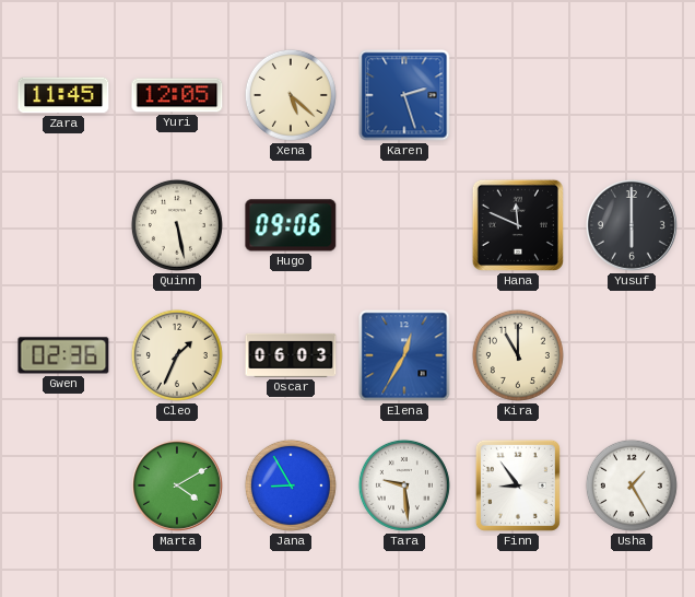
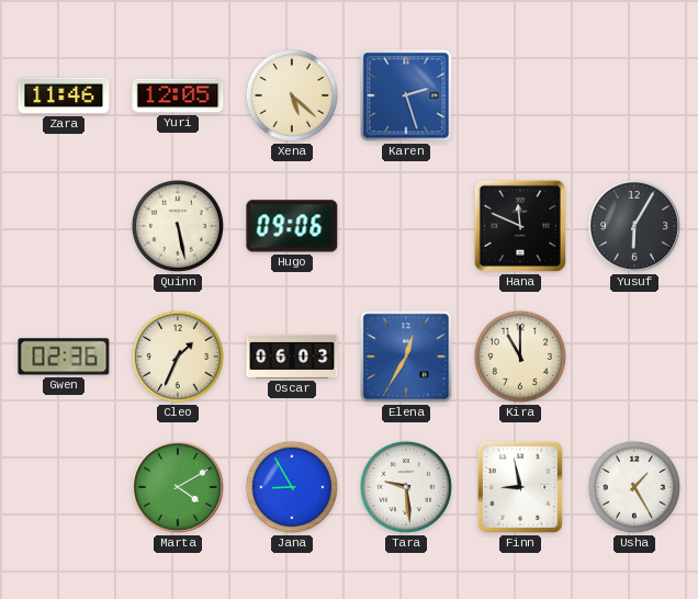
Zara: 11:45 -> 11:46
Yusuf: 6:00 -> 6:05
Finn: 8:54 -> 8:58
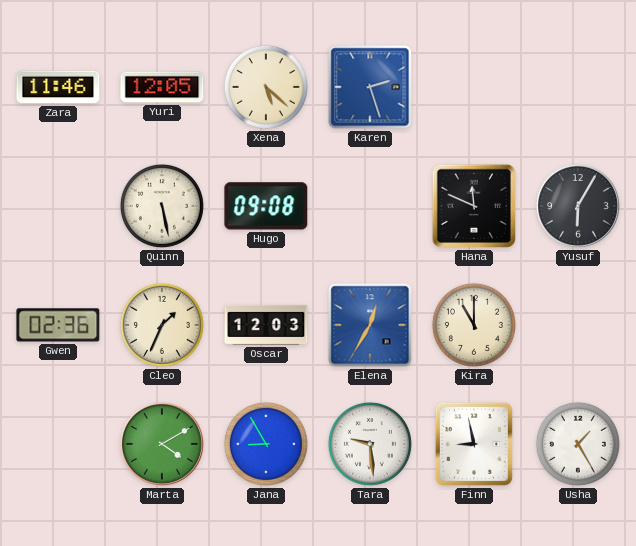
Hugo: 09:06 -> 09:08
Oscar: 06:03 -> 12:03
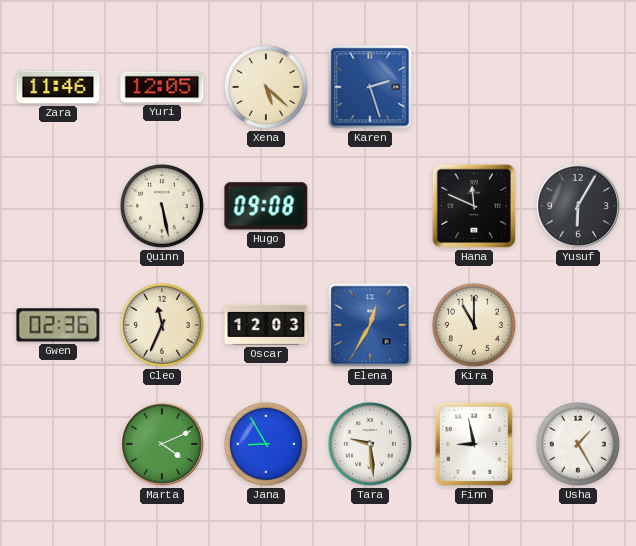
Cleo: 1:34 -> 11:34
Marta: 4:10 -> 4:11
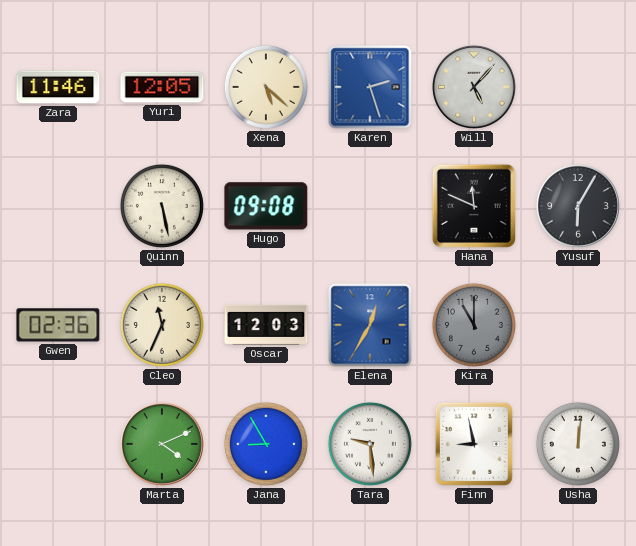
Will: none -> 5:07
Kira dial: cream -> grey
Usha: 1:25 -> 12:01
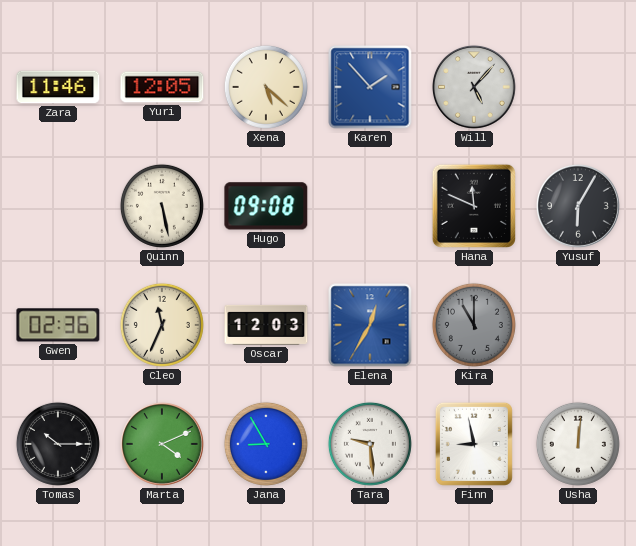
Karen: 2:27 -> 1:53
Tomas: none -> 10:15
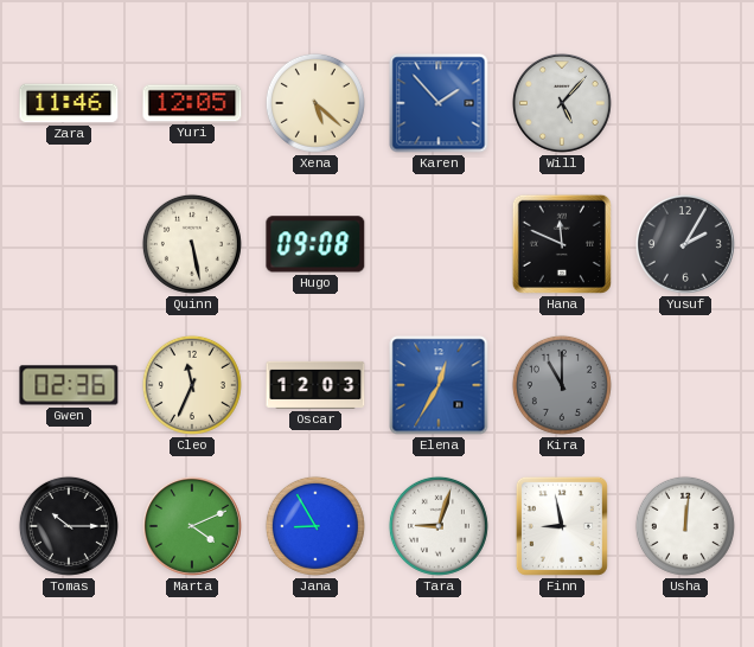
Yusuf: 6:05 -> 2:05
Tara: 9:29 -> 9:03
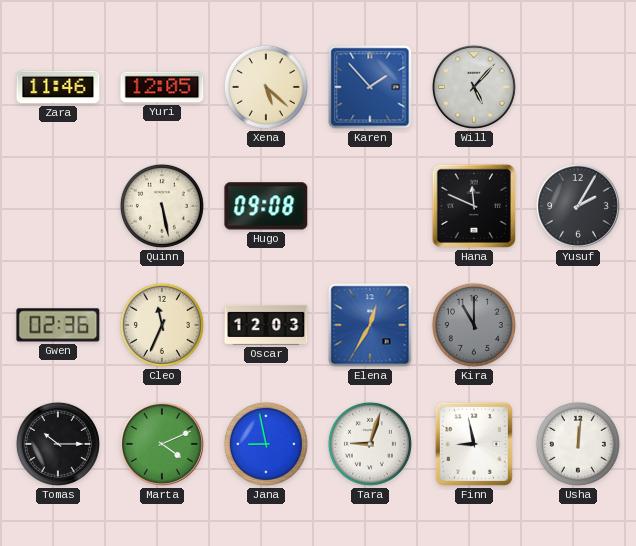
Jana: 8:55 -> 8:58
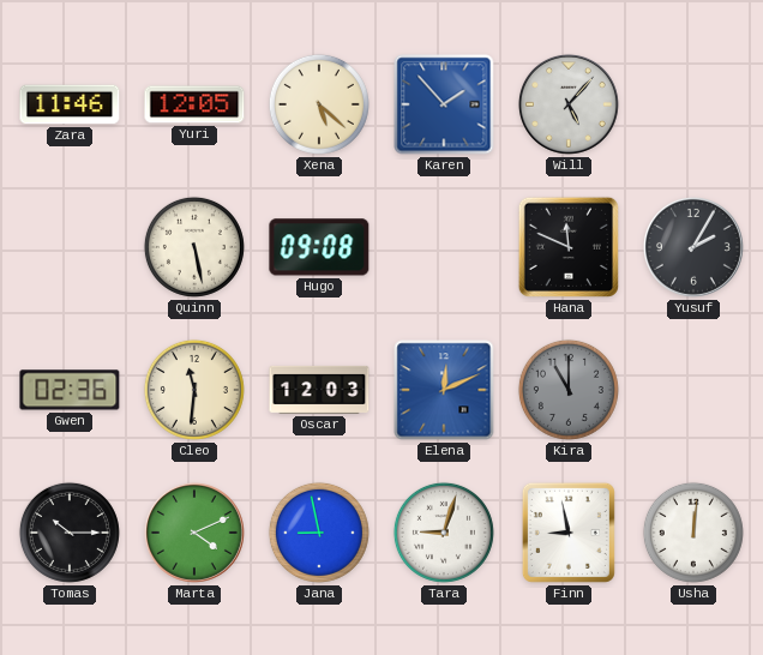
Cleo: 11:34 -> 11:31
Elena: 12:35 -> 12:11
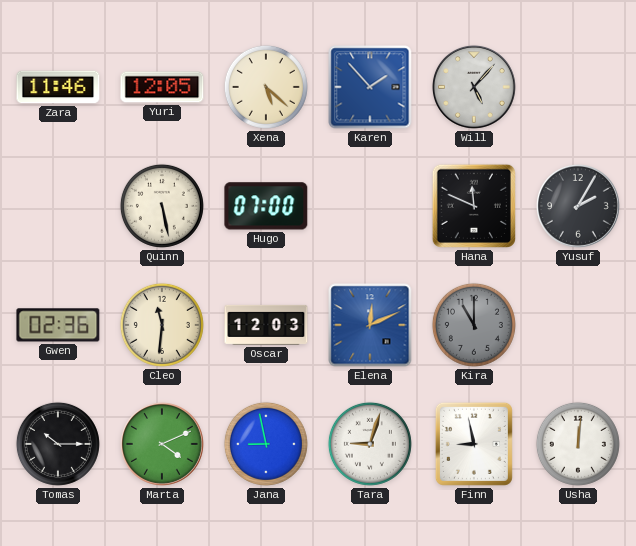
Hugo: 09:08 -> 07:00
